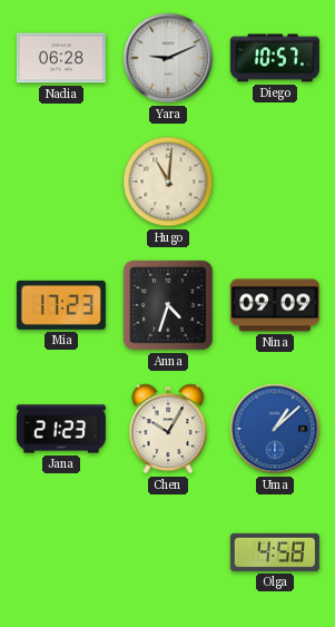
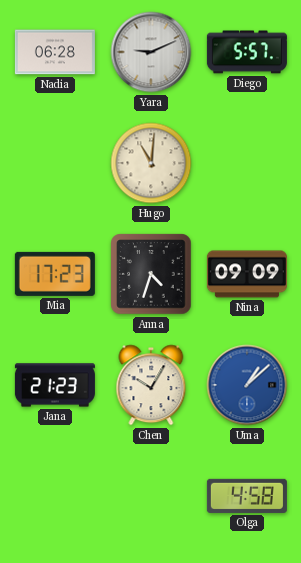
Diego: 10:57 -> 5:57
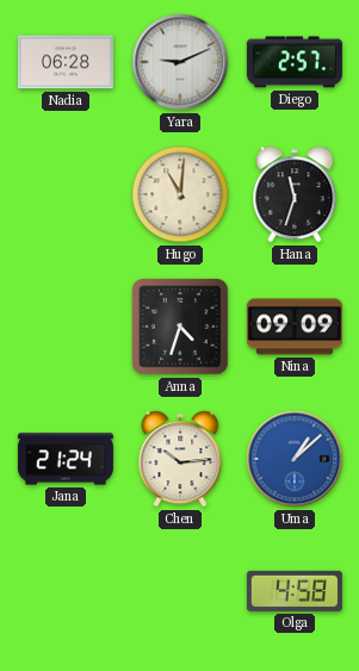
Diego: 5:57 -> 2:57
Hana: none -> 11:33
Mia: 17:23 -> none
Jana: 21:23 -> 21:24
Chen: 10:05 -> 10:14
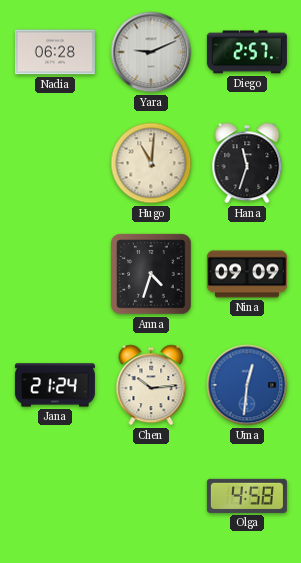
Uma: 1:08 -> 12:31
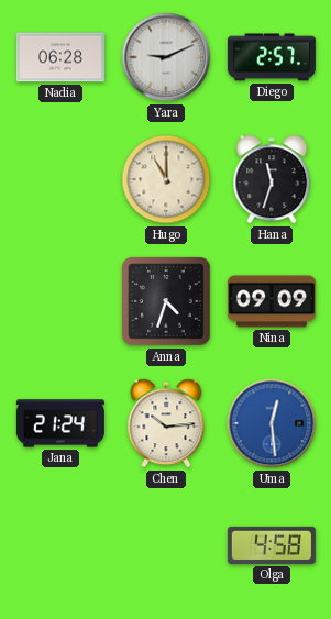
Hugo: 11:01 -> 11:00
Uma: 12:31 -> 12:29
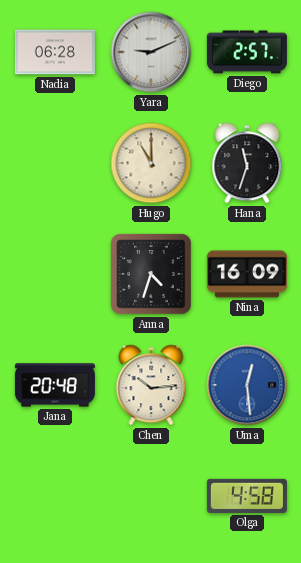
Nina: 09:09 -> 16:09
Jana: 21:24 -> 20:48
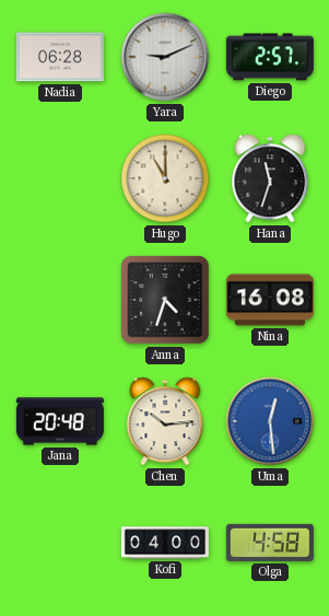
Nina: 16:09 -> 16:08
Kofi: none -> 04:00
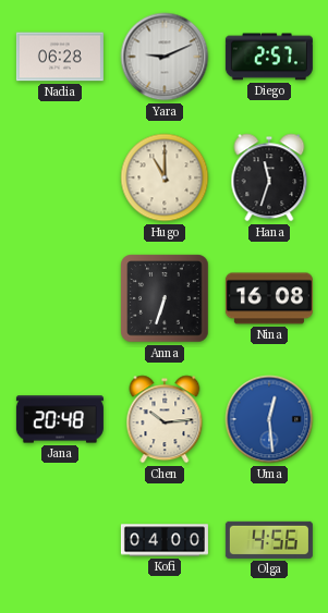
Anna: 4:33 -> 6:33
Olga: 4:58 -> 4:56
